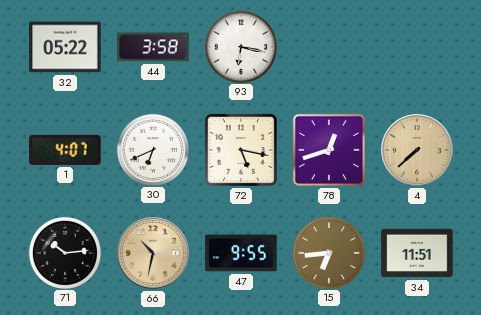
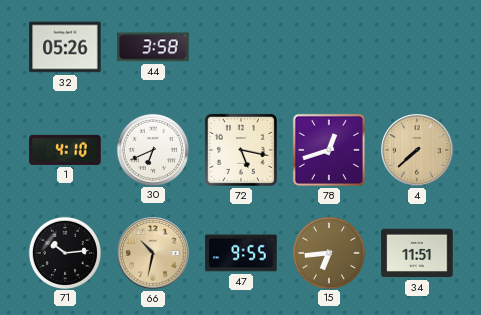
32: 05:22 -> 05:26
93: 6:17 -> none
1: 4:07 -> 4:10
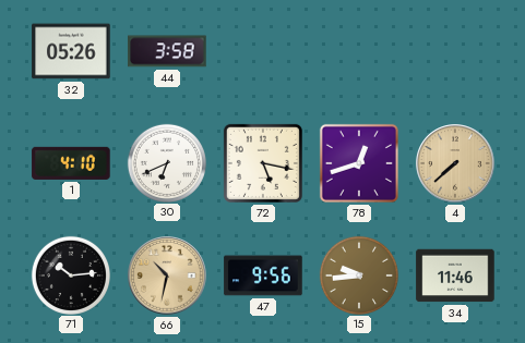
47: 9:55 -> 9:56
15: 6:44 -> 9:44
34: 11:51 -> 11:46
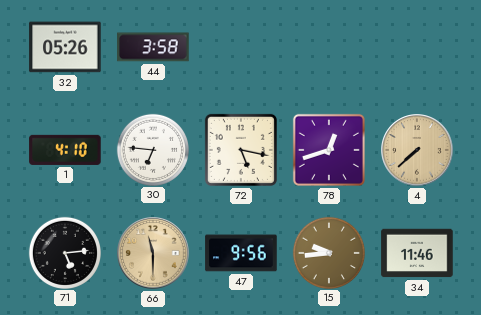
30: 6:41 -> 6:46
71: 10:14 -> 5:14
66: 10:32 -> 11:30
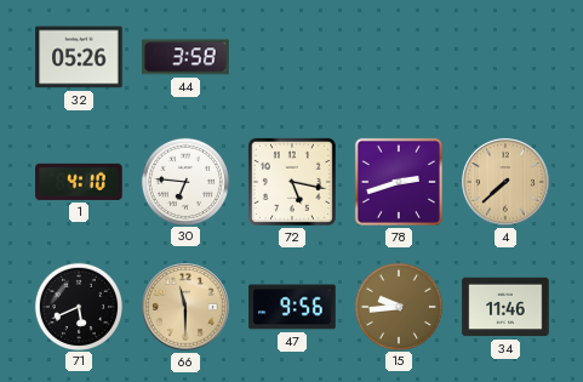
78: 12:42 -> 2:42
71: 5:14 -> 5:41
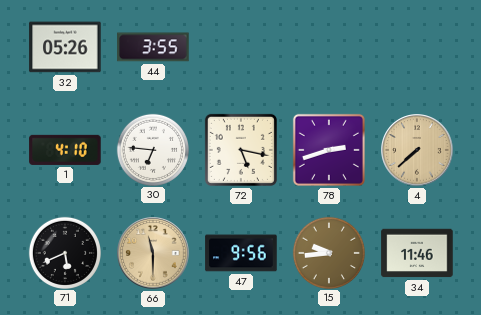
44: 3:58 -> 3:55
